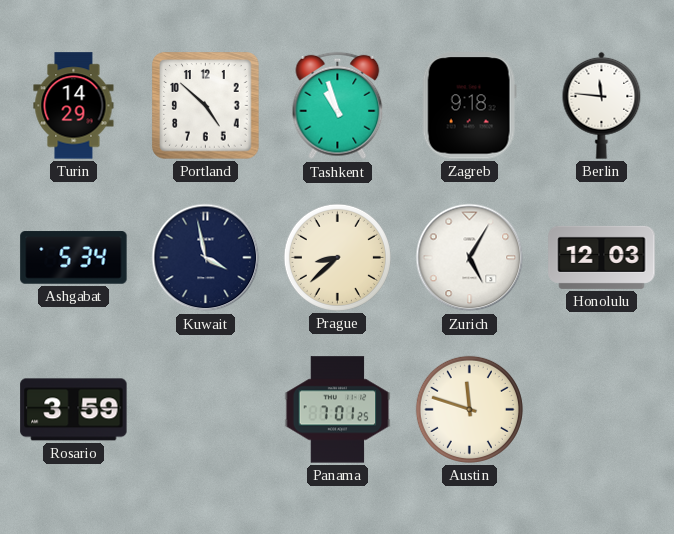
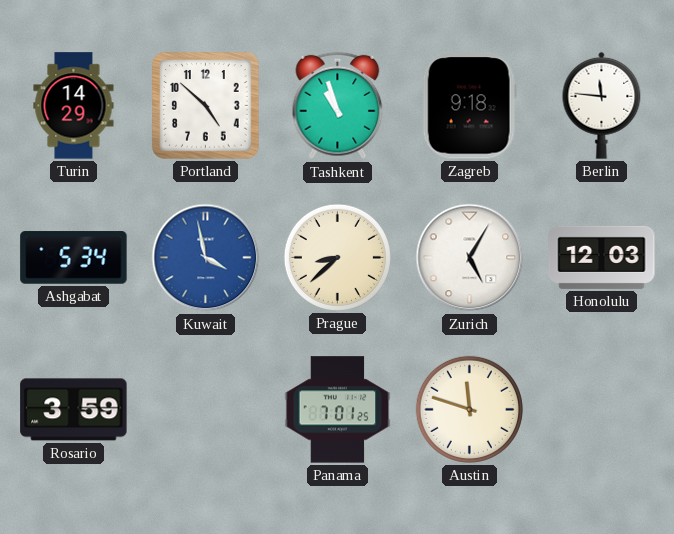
Kuwait dial: navy -> blue
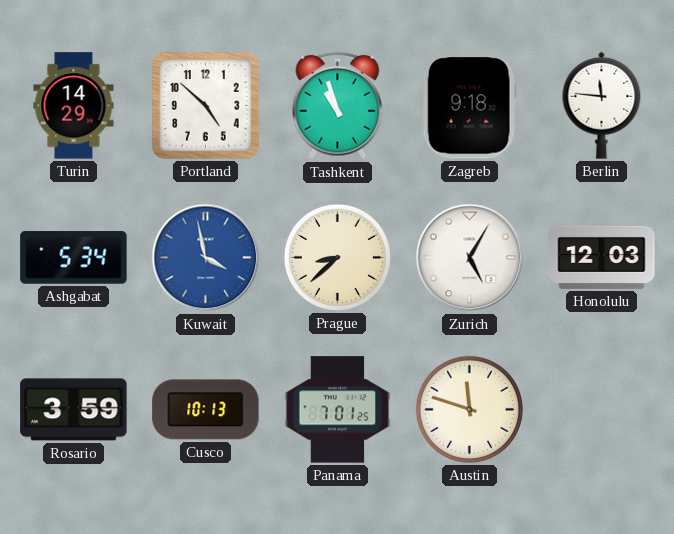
Cusco: none -> 10:13
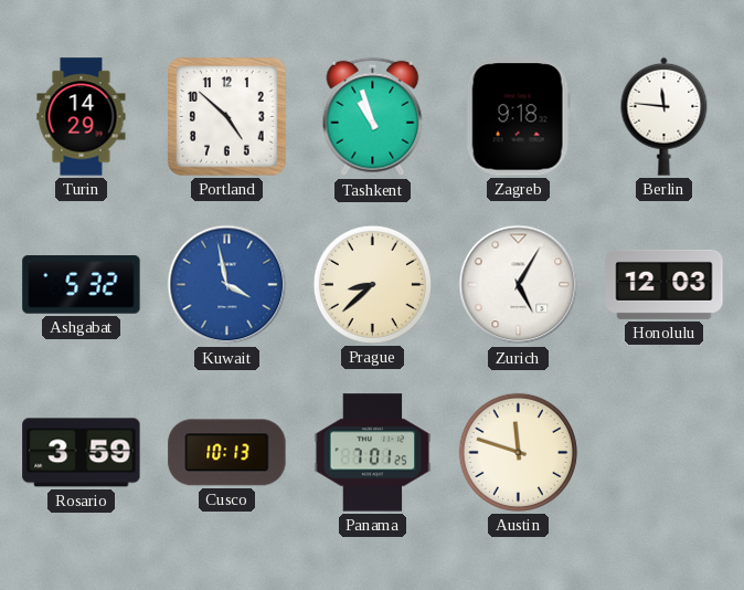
Ashgabat: 5:34 -> 5:32
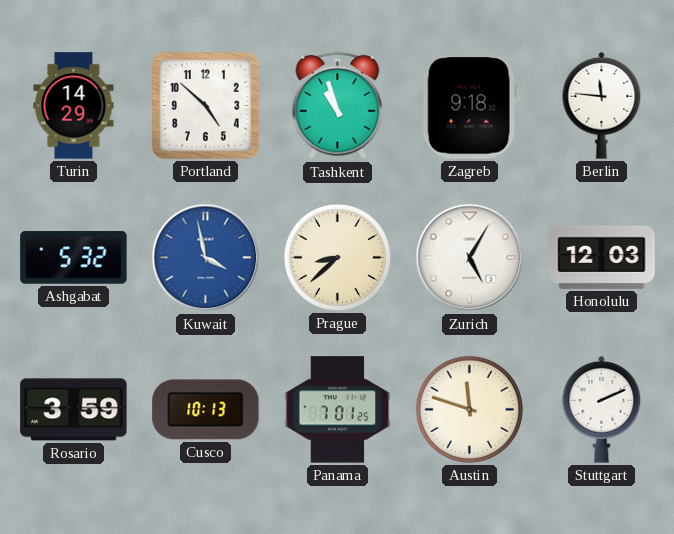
Stuttgart: none -> 2:11
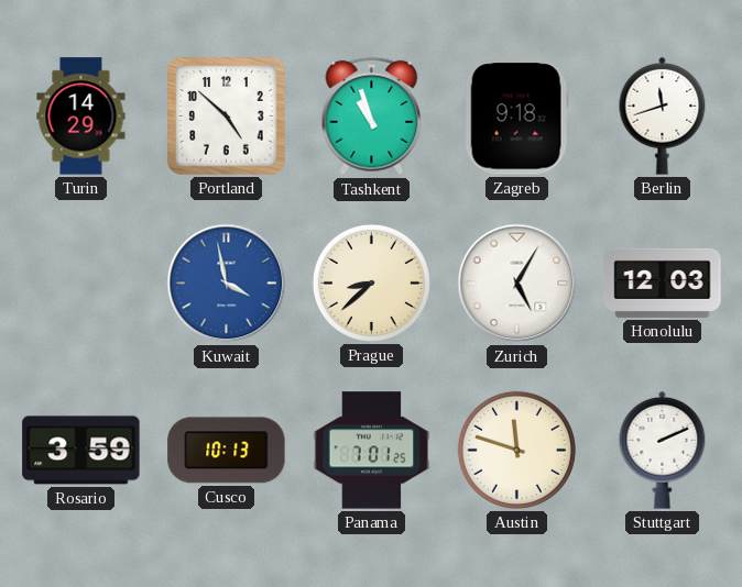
Berlin: 11:46 -> 11:42
Ashgabat: 5:32 -> none
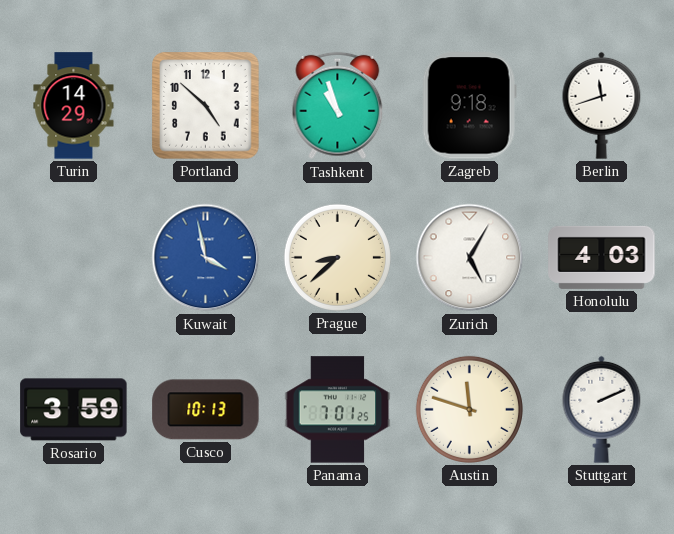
Honolulu: 12:03 -> 4:03
